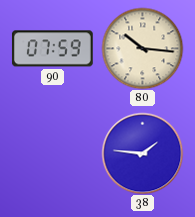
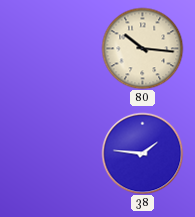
90: 07:59 -> none
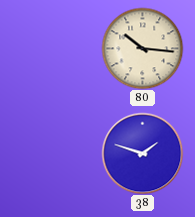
38: 1:46 -> 1:48
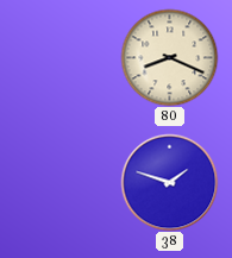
80: 10:16 -> 8:19
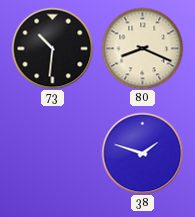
73: none -> 10:31
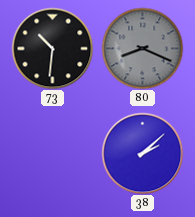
80 dial: cream -> grey
38: 1:48 -> 2:08
